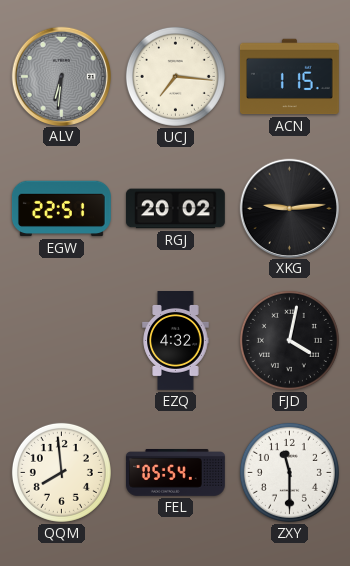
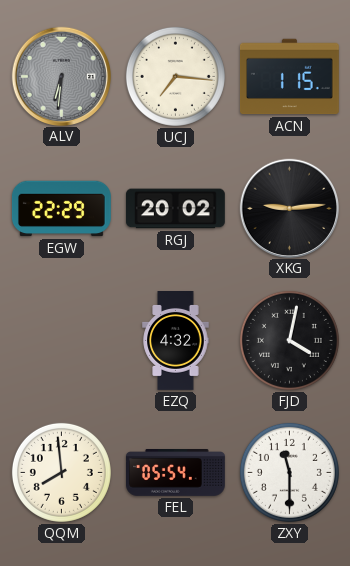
EGW: 22:51 -> 22:29
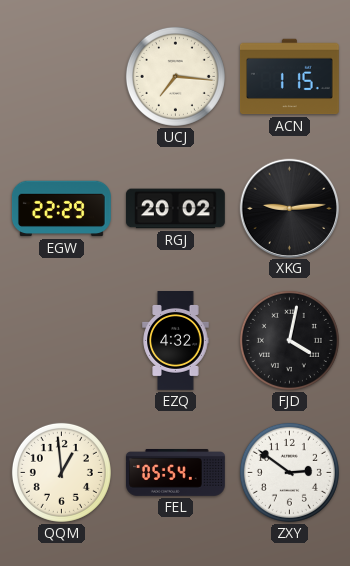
ALV: 6:31 -> none
QQM: 7:59 -> 12:59
ZXY: 11:30 -> 2:51
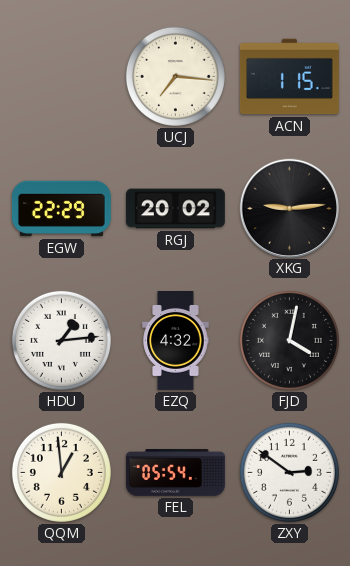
HDU: none -> 1:14
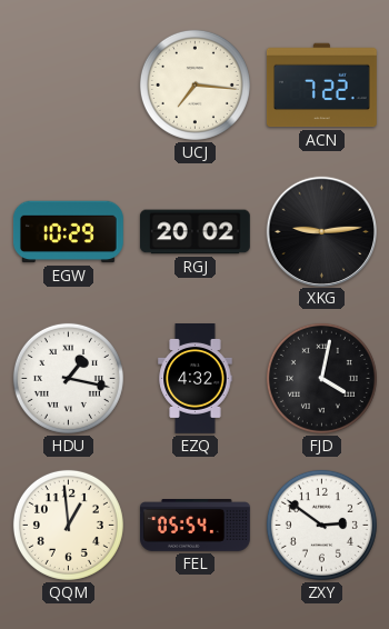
ACN: 1:15 -> 7:22
EGW: 22:29 -> 10:29
HDU: 1:14 -> 1:17
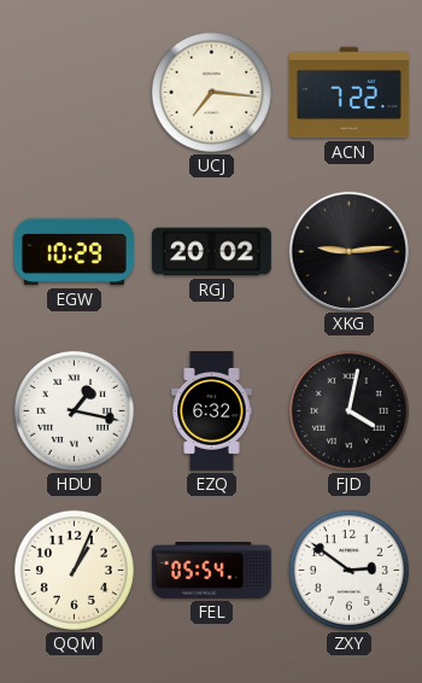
EZQ: 4:32 -> 6:32
QQM: 12:59 -> 1:04
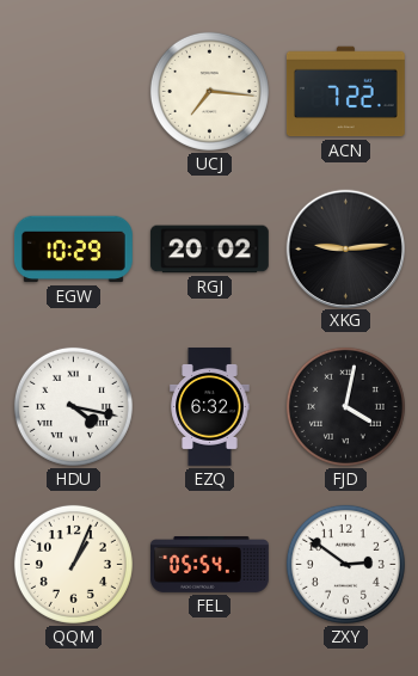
HDU: 1:17 -> 4:17
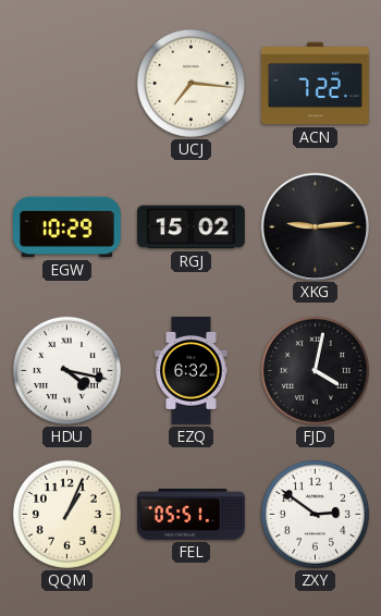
RGJ: 20:02 -> 15:02
FEL: 05:54 -> 05:51
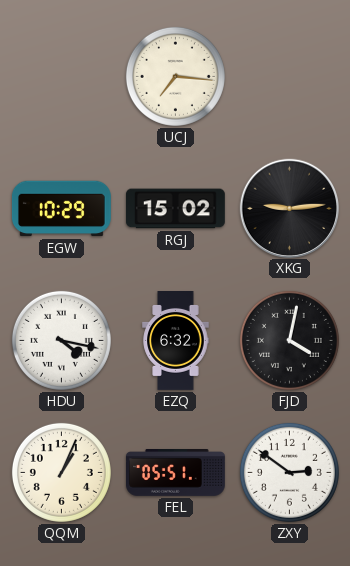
ACN: 7:22 -> none
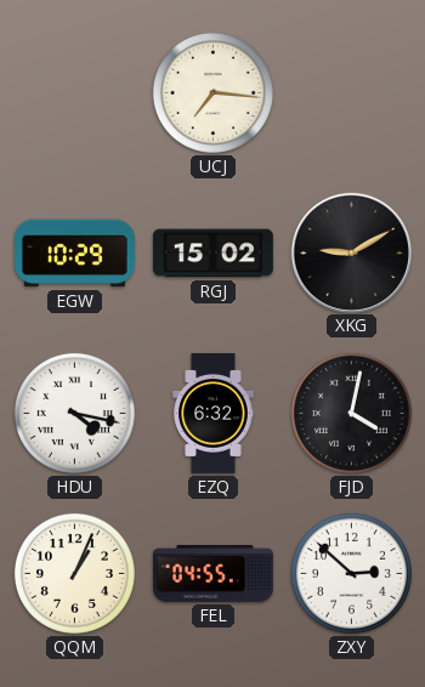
XKG: 9:14 -> 9:10
FEL: 05:51 -> 04:55
ZXY: 2:51 -> 2:52
